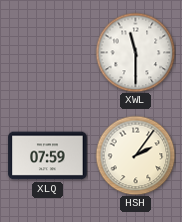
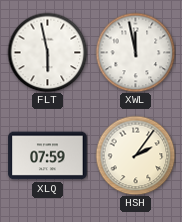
FLT: none -> 5:58
XWL: 11:30 -> 11:58
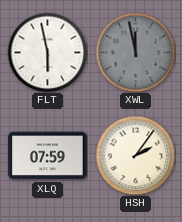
XWL dial: white -> grey
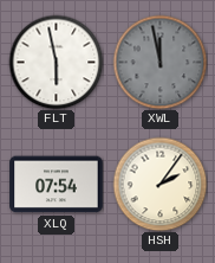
XLQ: 07:59 -> 07:54
